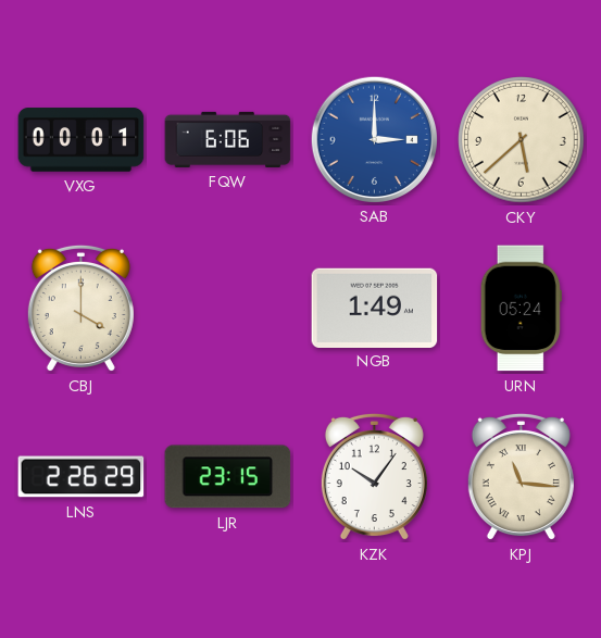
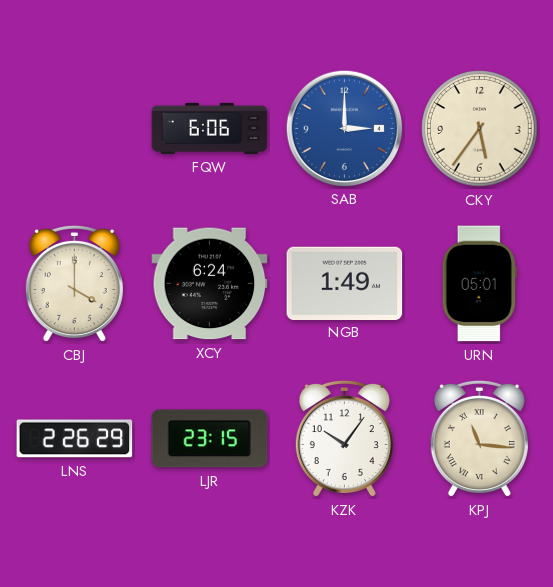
VXG: 00:01 -> none
CKY: 5:38 -> 5:36
XCY: none -> 6:24
URN: 05:24 -> 05:01
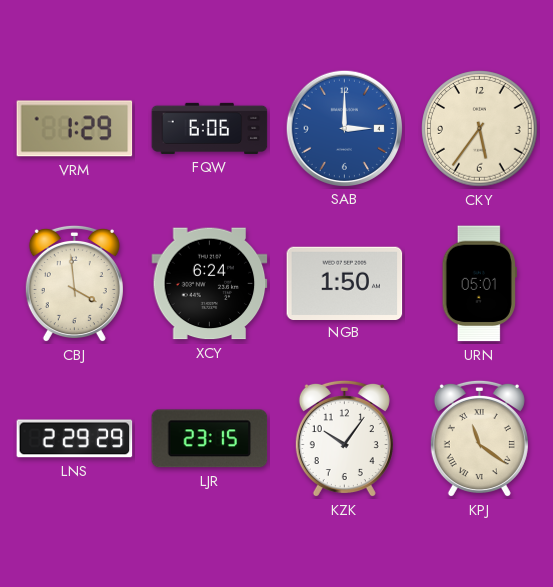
VRM: none -> 1:29
CBJ: 4:00 -> 3:59
NGB: 1:49 -> 1:50
LNS: 2:26 -> 2:29
KPJ: 11:16 -> 11:21
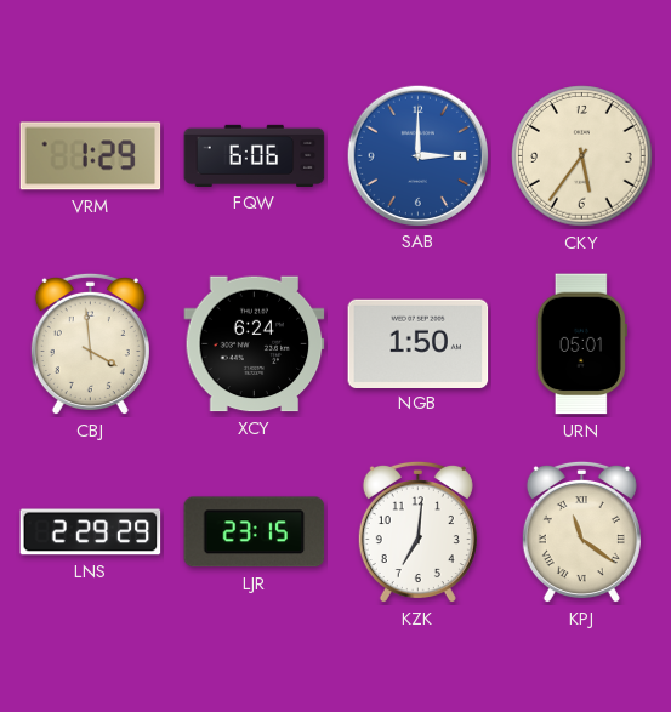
KZK: 10:06 -> 7:01
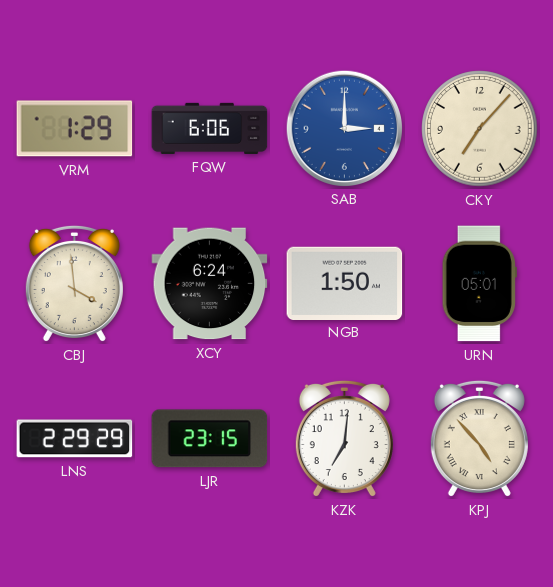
CKY: 5:36 -> 7:07
KPJ: 11:21 -> 4:53
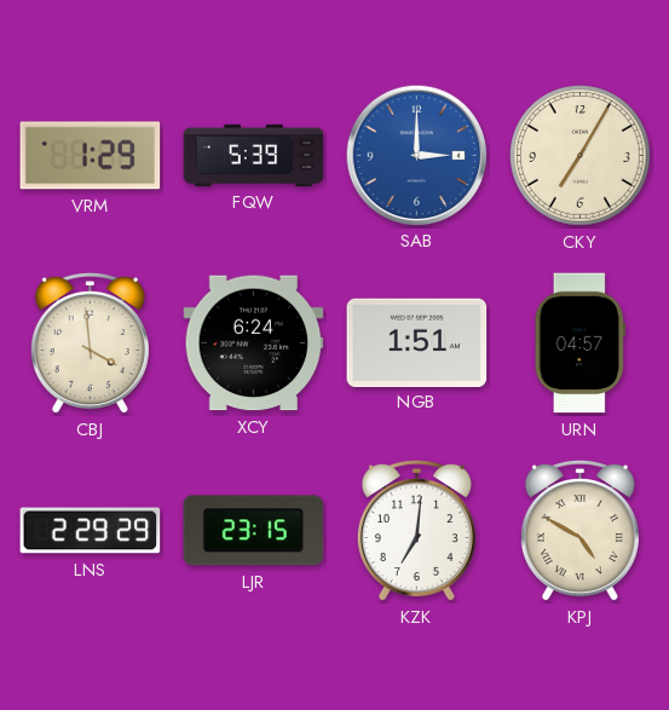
FQW: 6:06 -> 5:39
CKY: 7:07 -> 7:05
NGB: 1:50 -> 1:51
URN: 05:01 -> 04:57
KPJ: 4:53 -> 4:50
